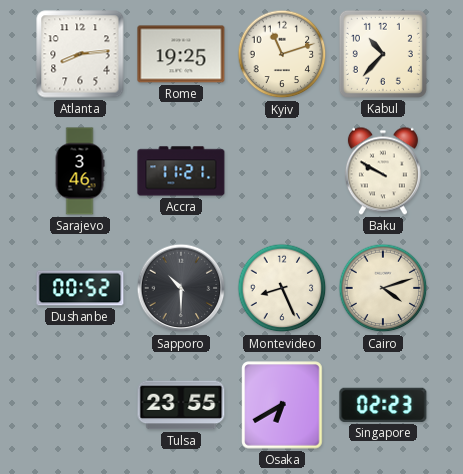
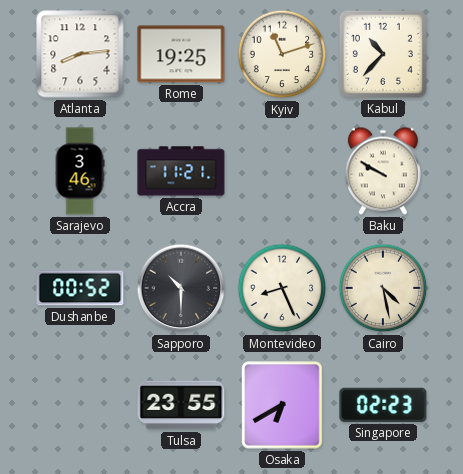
Cairo: 4:12 -> 4:28
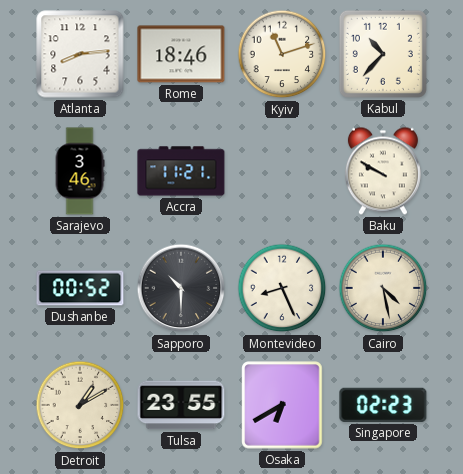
Rome: 19:25 -> 18:46
Detroit: none -> 1:10
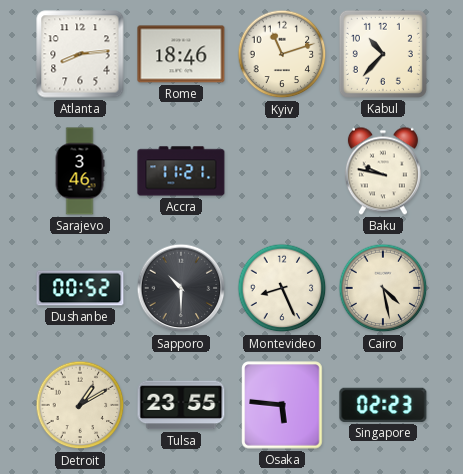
Baku: 9:50 -> 9:47
Osaka: 6:40 -> 5:46
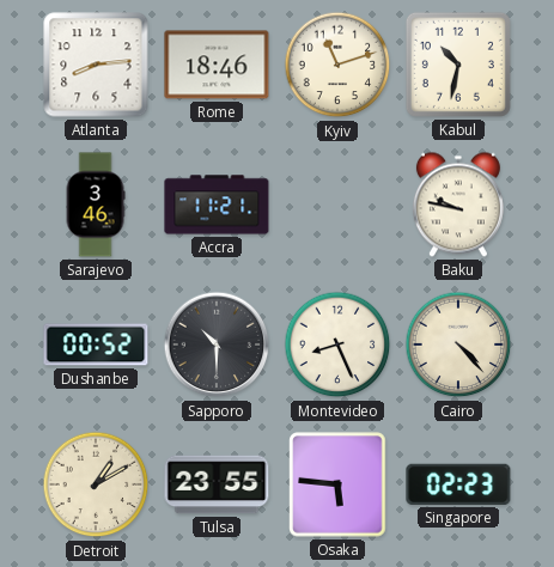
Kabul: 10:37 -> 10:32
Cairo: 4:28 -> 4:23
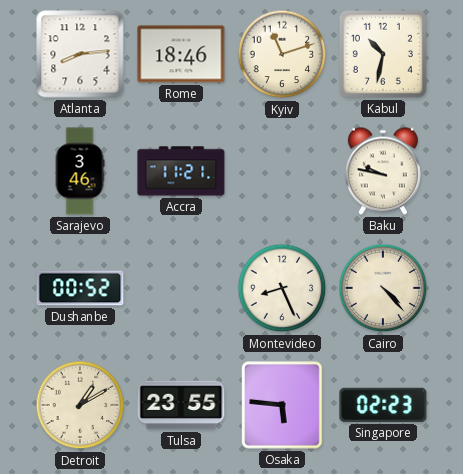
Sapporo: 10:30 -> none
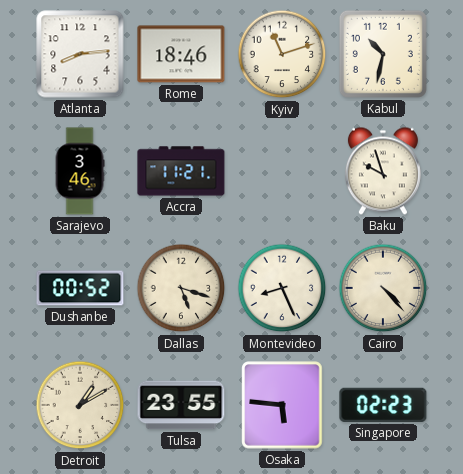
Baku: 9:47 -> 9:57
Dallas: none -> 5:18
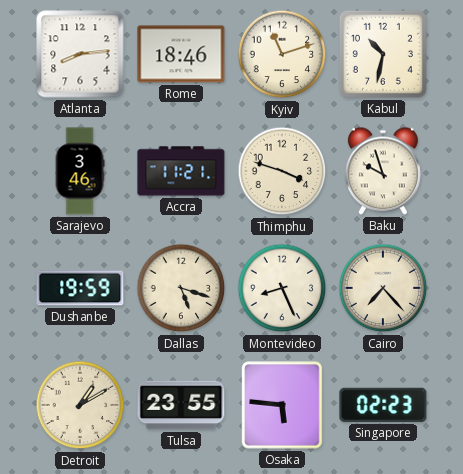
Thimphu: none -> 3:48
Dushanbe: 00:52 -> 19:59
Cairo: 4:23 -> 7:23
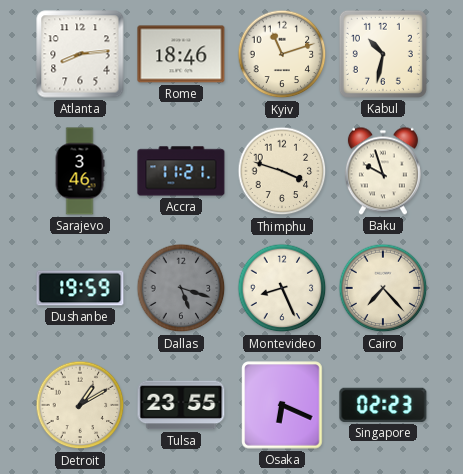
Dallas dial: cream -> grey
Osaka: 5:46 -> 6:19
